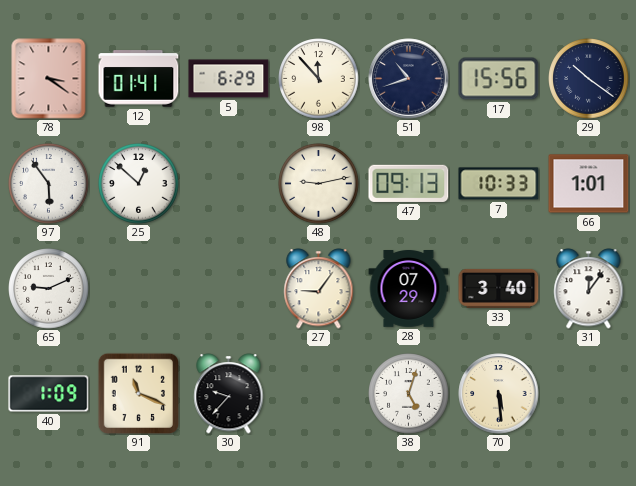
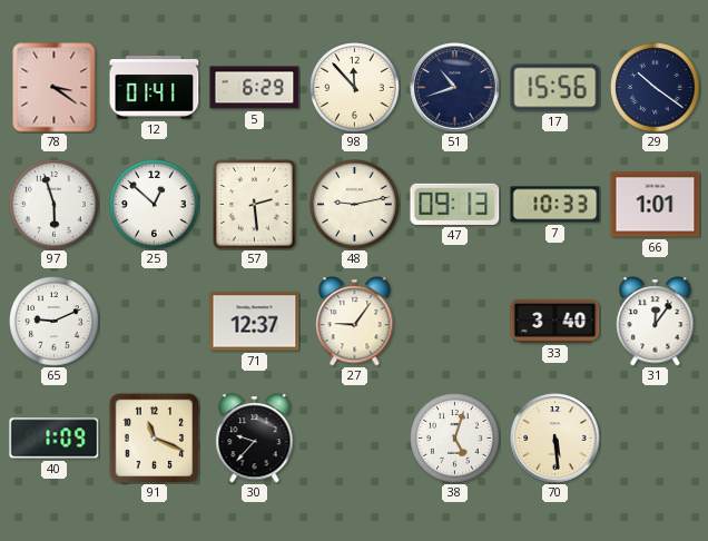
97: 5:54 -> 5:57
57: none -> 2:29
71: none -> 12:37
28: 07:29 -> none
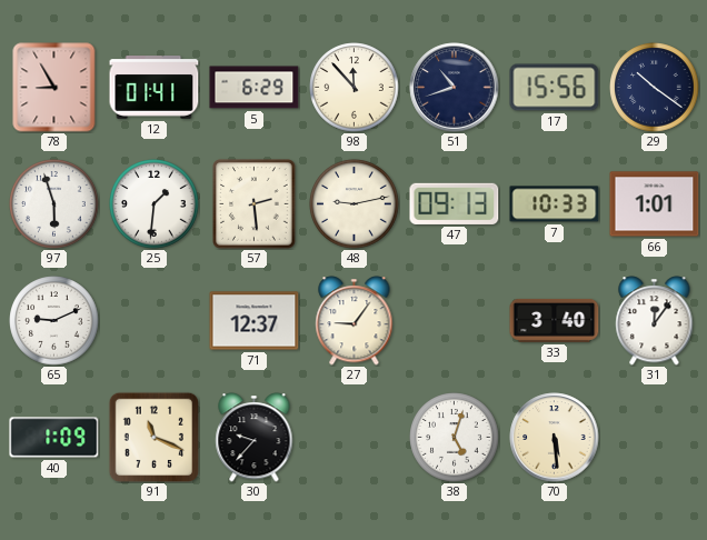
78: 3:21 -> 8:55
25: 12:52 -> 1:31
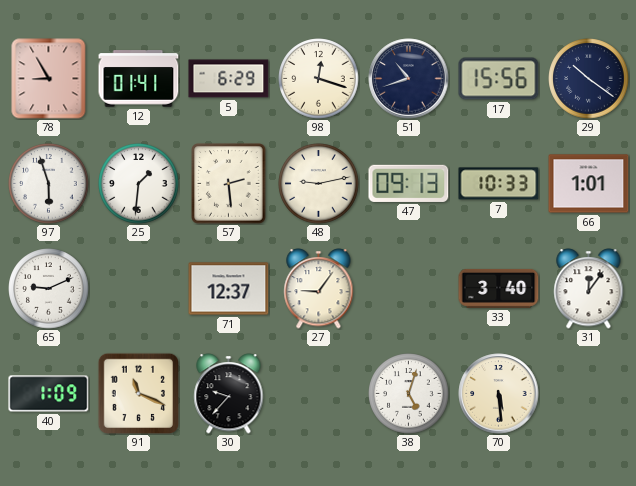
98: 11:53 -> 12:18
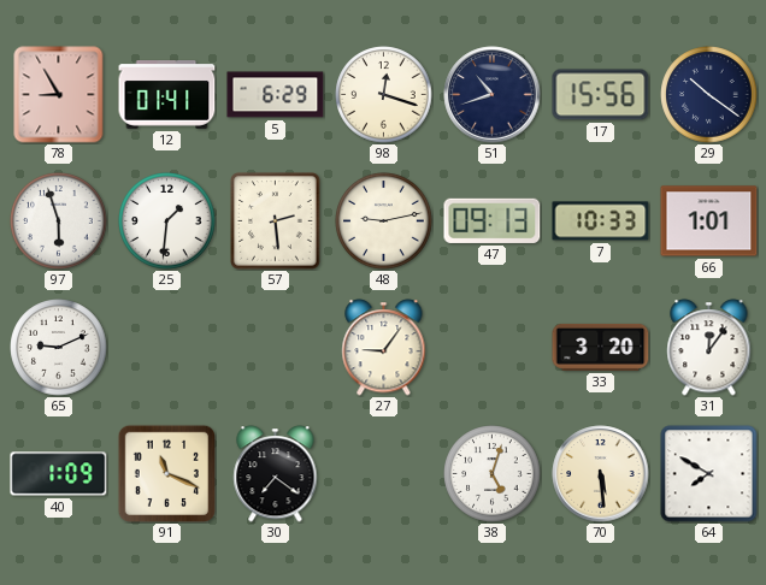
71: 12:37 -> none
33: 3:40 -> 3:20
30: 9:37 -> 7:21
64: none -> 7:50
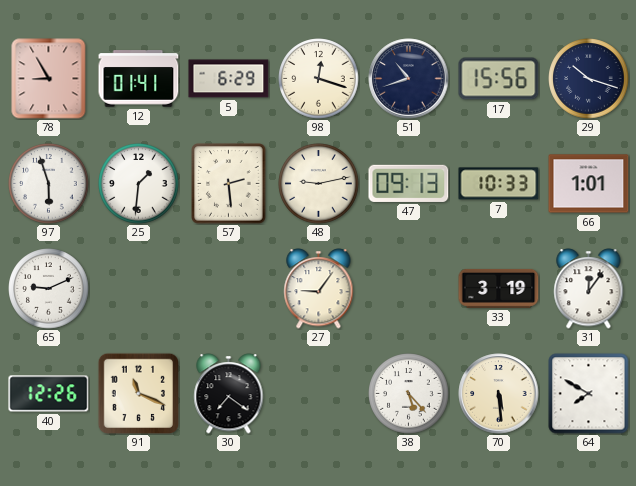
29: 10:21 -> 10:18
33: 3:20 -> 3:19
40: 1:09 -> 12:26
38: 5:03 -> 5:23
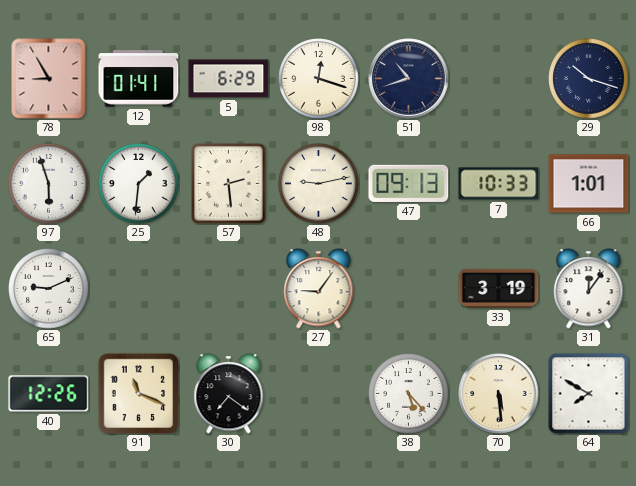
17: 15:56 -> none
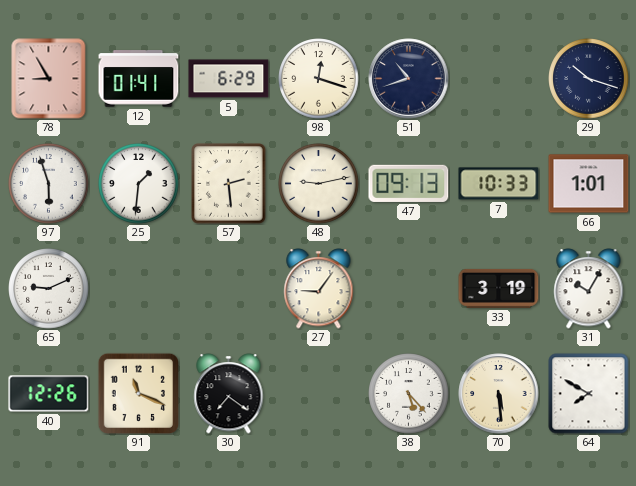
31: 12:06 -> 10:05
